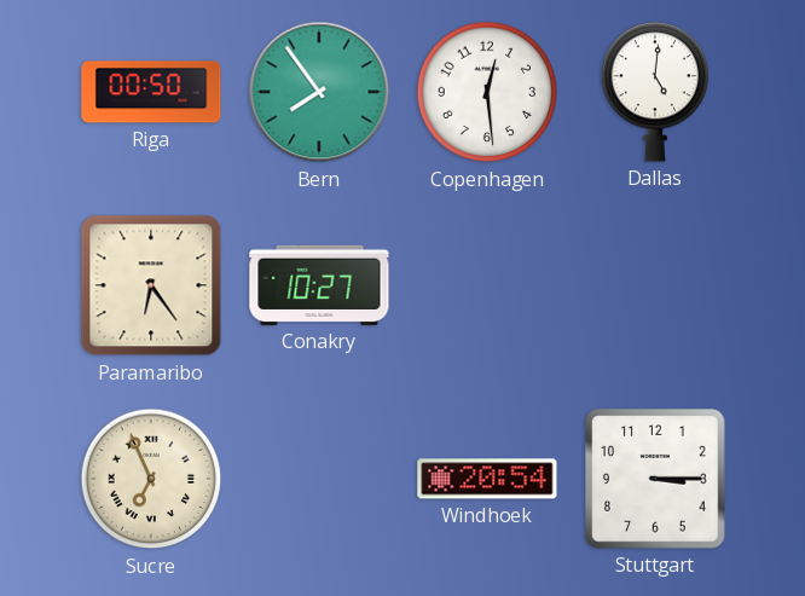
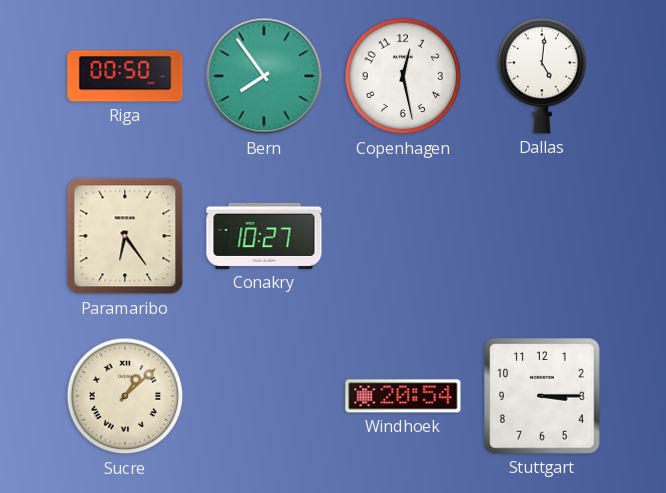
Copenhagen: 12:29 -> 12:28
Sucre: 6:56 -> 1:08
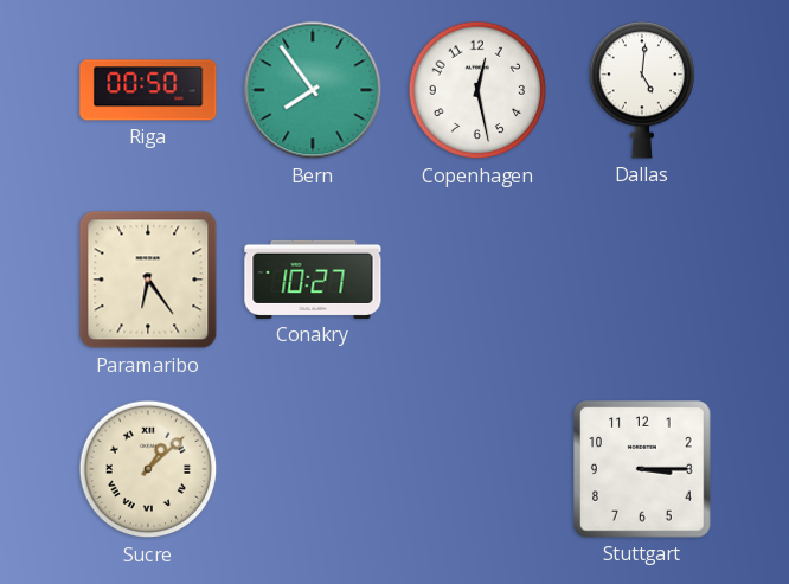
Windhoek: 20:54 -> none
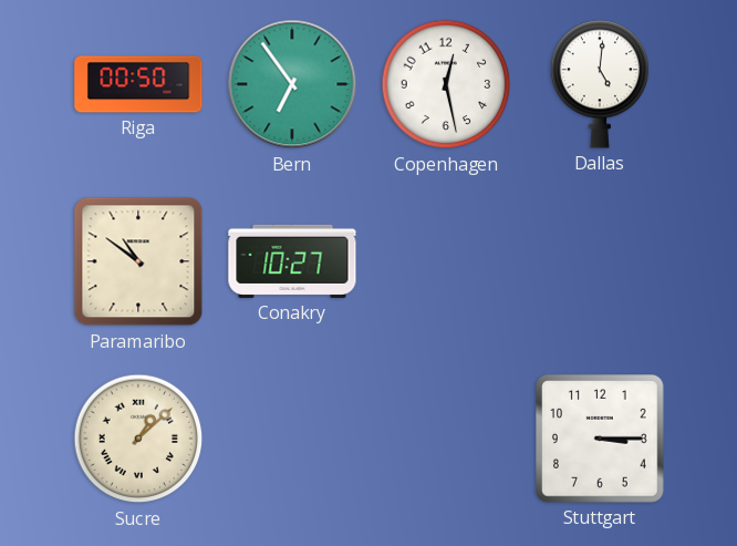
Bern: 7:54 -> 6:54
Paramaribo: 6:24 -> 10:51
